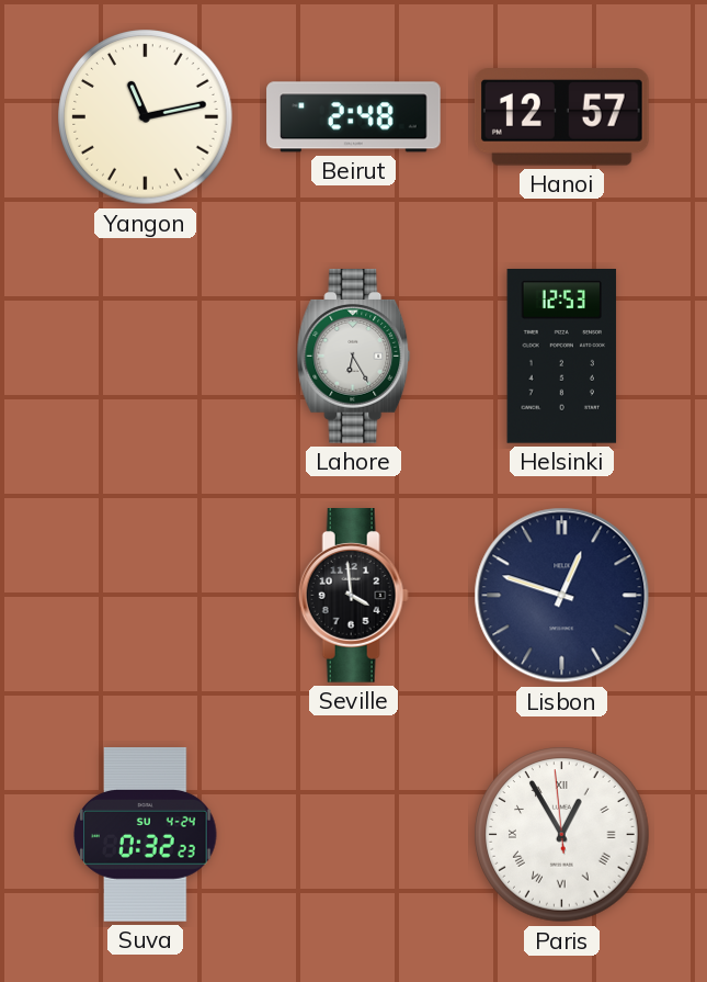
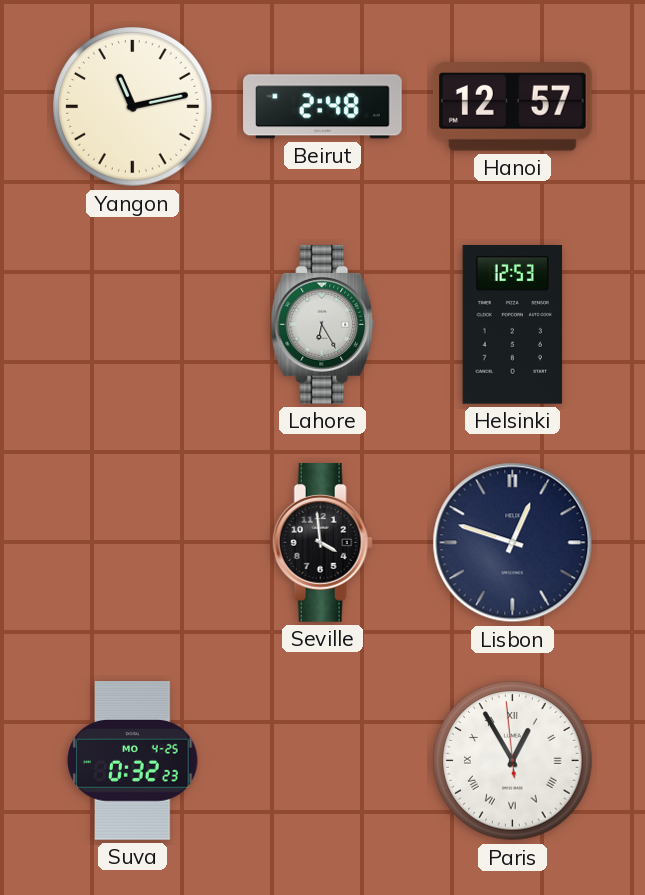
Suva date: SU 4-24 -> MO 4-25
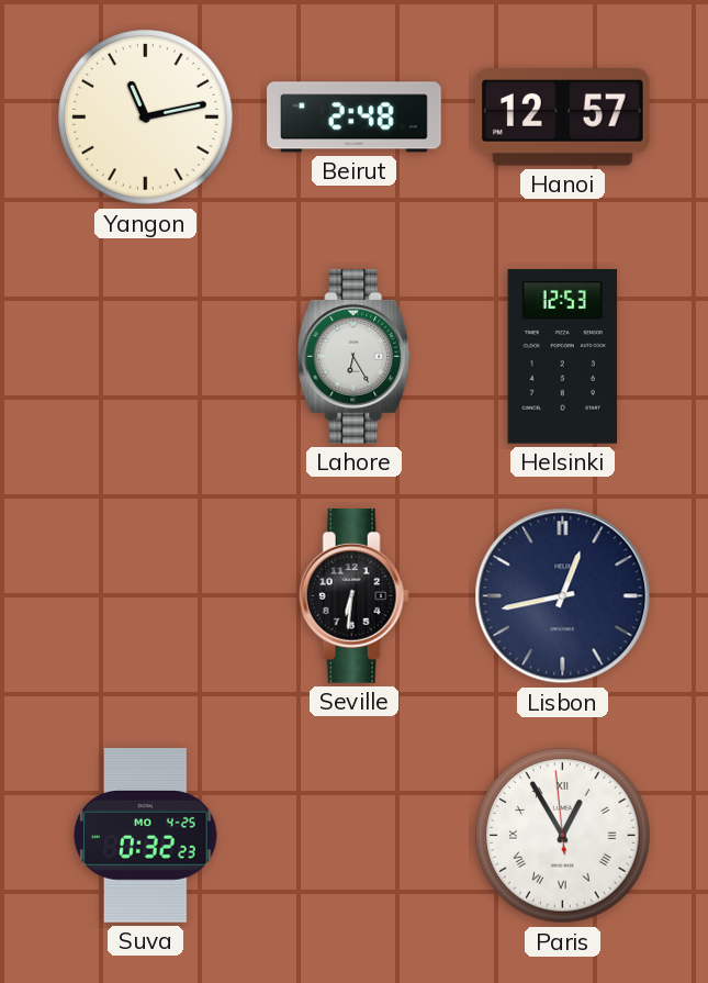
Seville: 3:59 -> 6:31
Lisbon: 12:48 -> 12:43
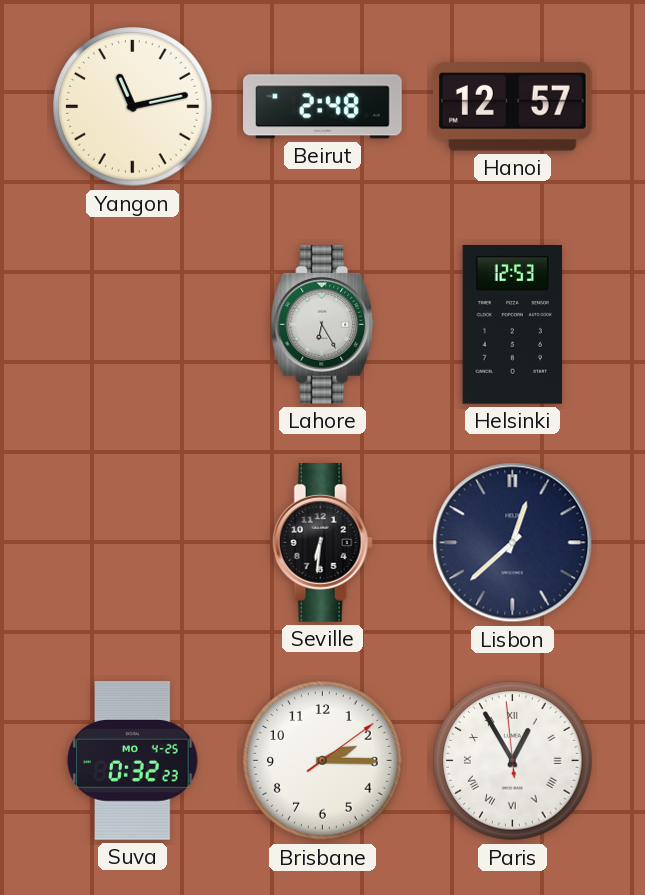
Lisbon: 12:43 -> 12:38
Brisbane: none -> 2:15
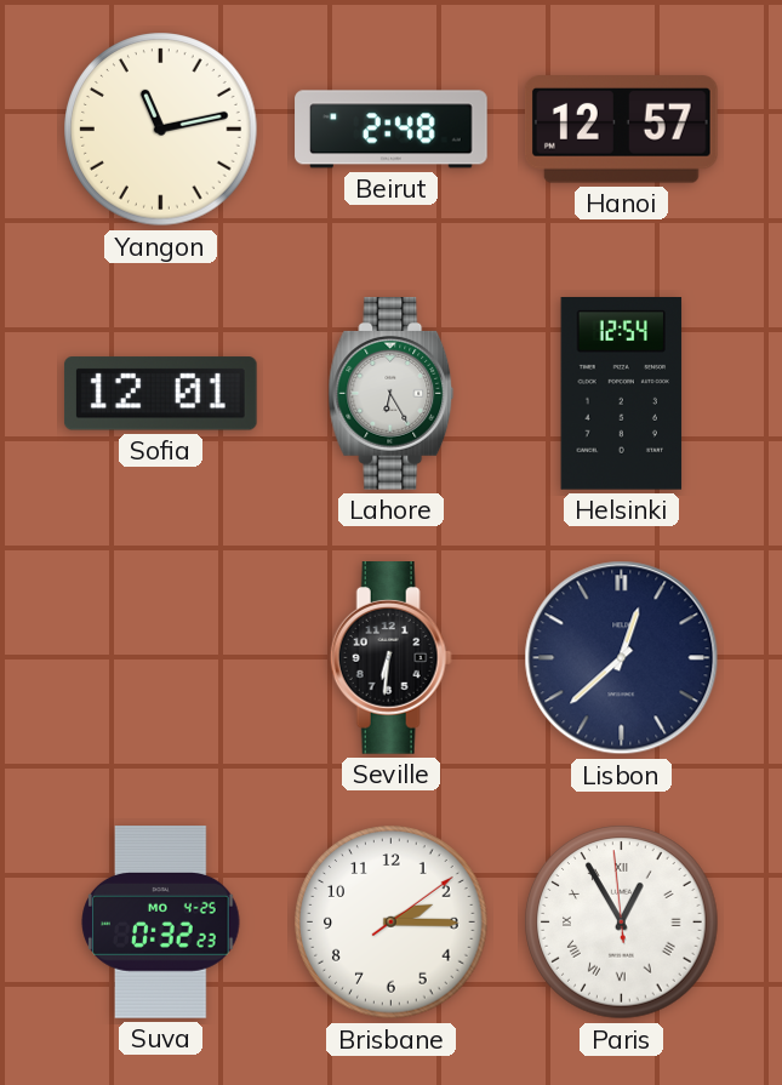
Sofia: none -> 12:01
Helsinki: 12:53 -> 12:54
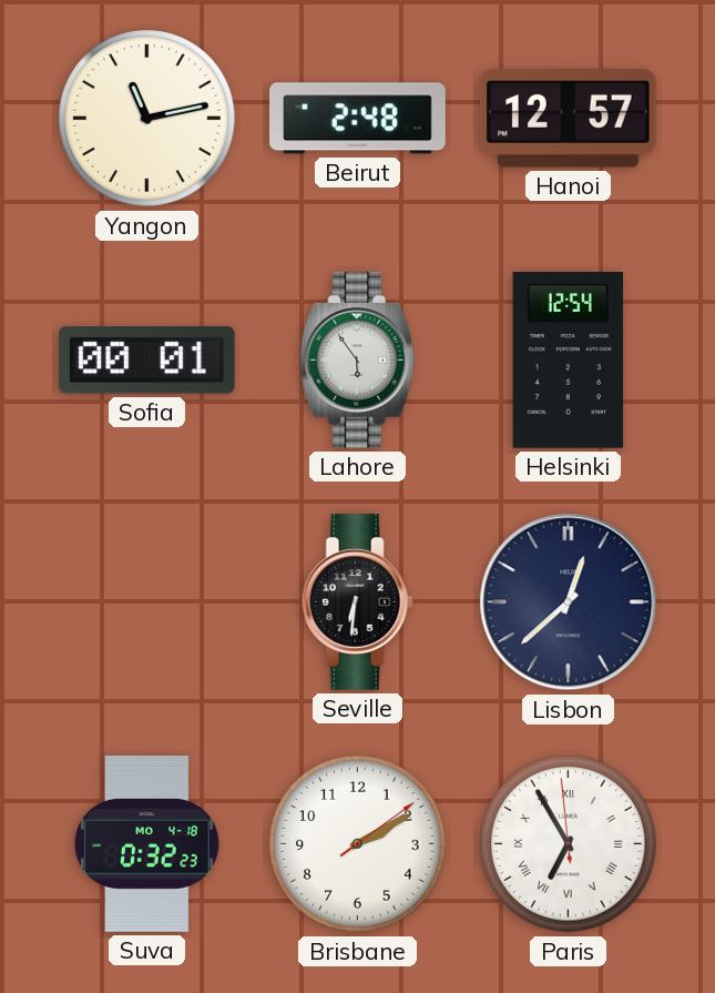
Sofia: 12:01 -> 00:01
Lahore: 6:25 -> 5:54
Suva date: MO 4-25 -> MO 4-18
Brisbane: 2:15 -> 2:10
Paris: 12:54 -> 6:54
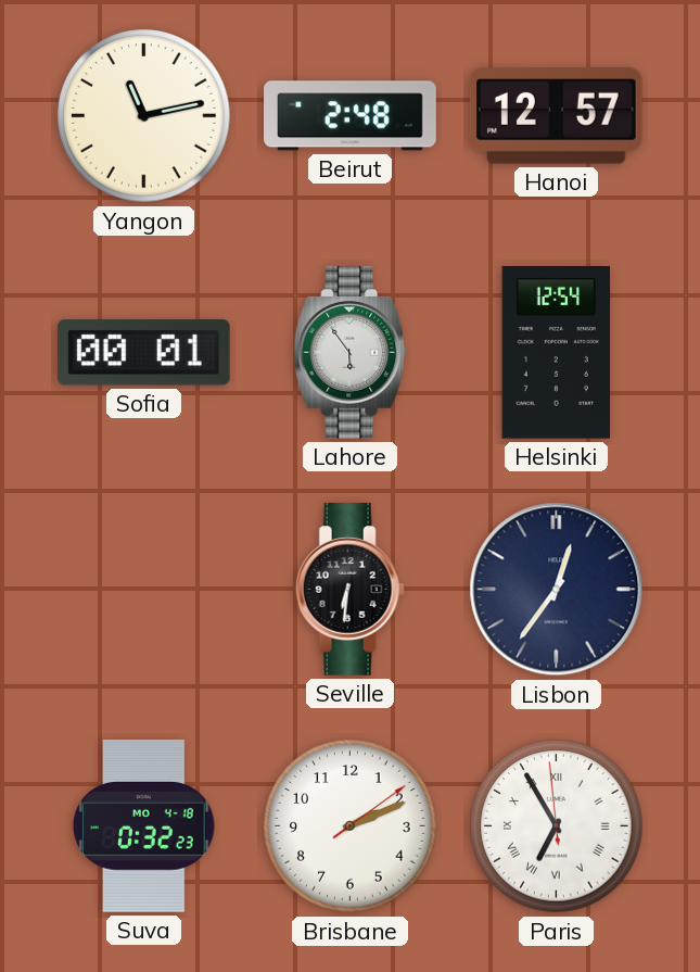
Lisbon: 12:38 -> 12:36
Brisbane: 2:10 -> 2:11
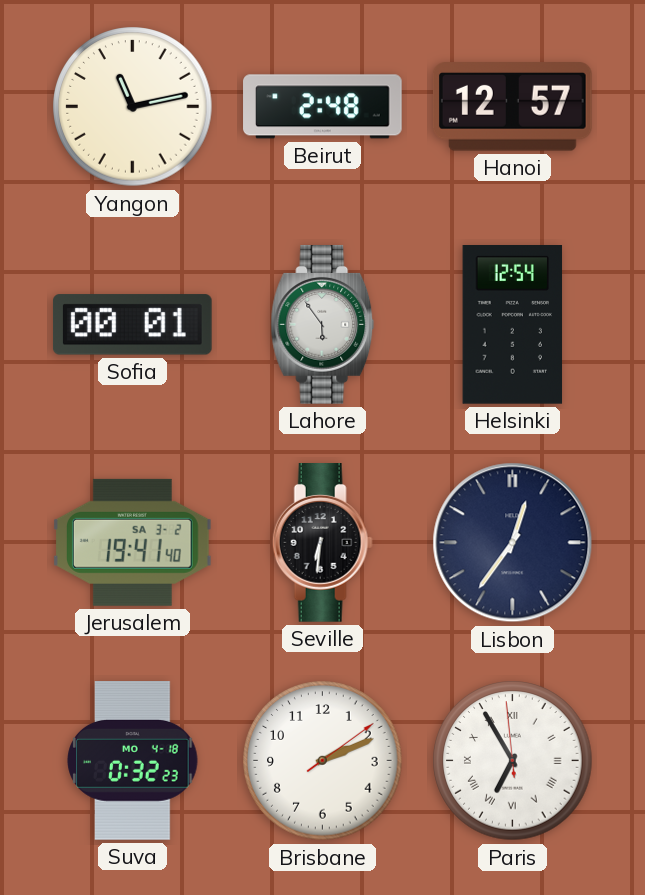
Jerusalem: none -> 19:41
